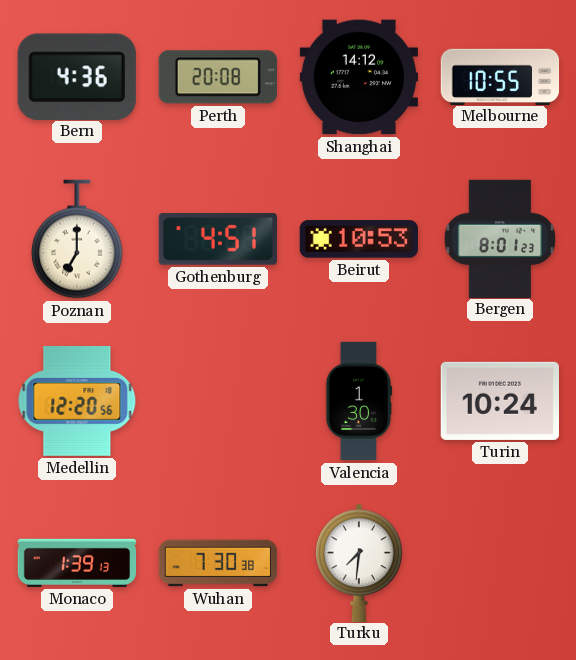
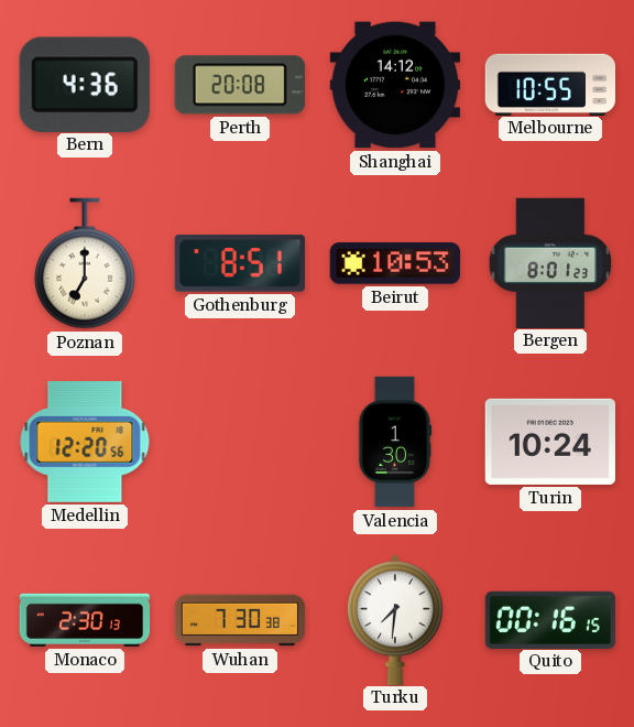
Gothenburg: 4:51 -> 8:51
Monaco: 1:39 -> 2:30
Quito: none -> 00:16
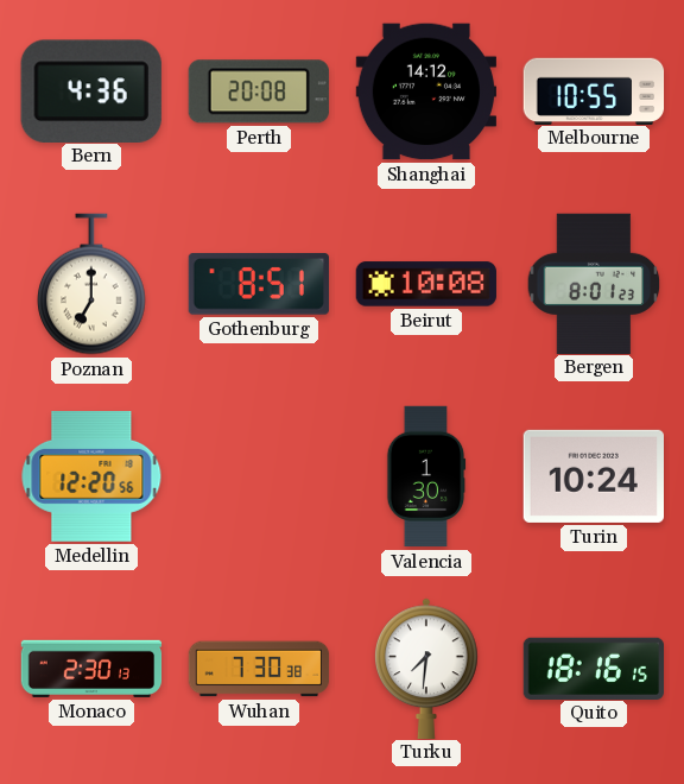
Beirut: 10:53 -> 10:08
Quito: 00:16 -> 18:16
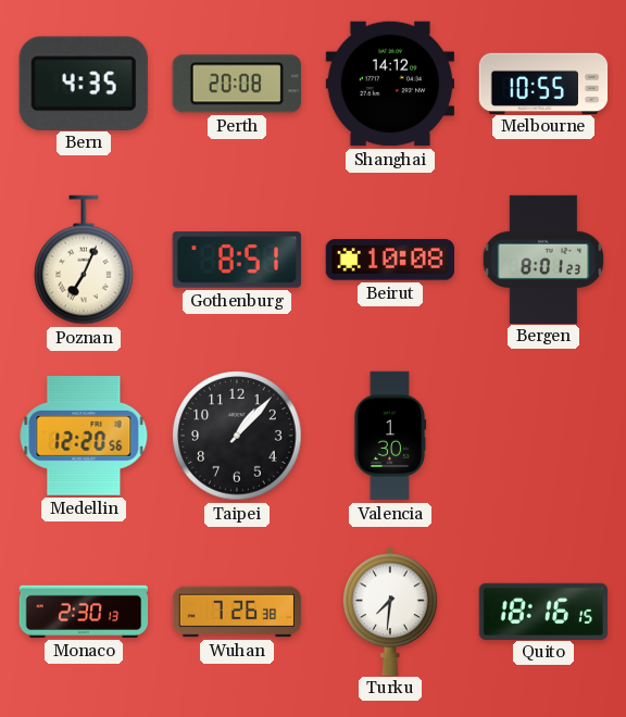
Bern: 4:36 -> 4:35
Poznan: 7:00 -> 7:04
Taipei: none -> 1:07
Turin: 10:24 -> none
Wuhan: 7:30 -> 7:26
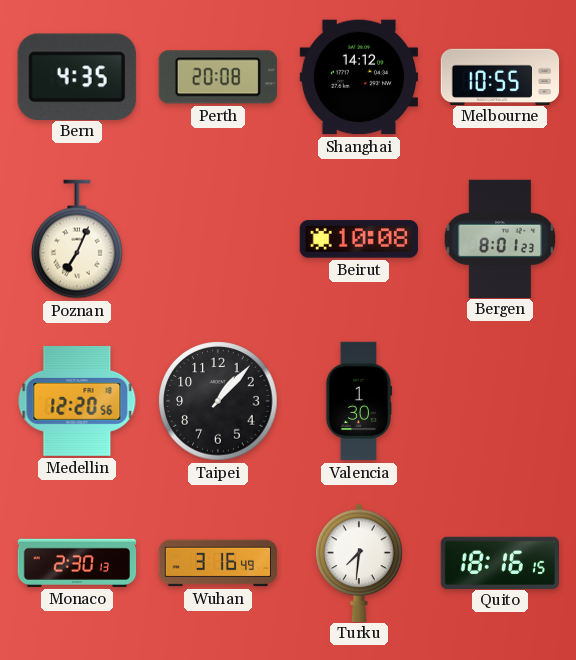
Gothenburg: 8:51 -> none
Wuhan: 7:26 -> 3:16
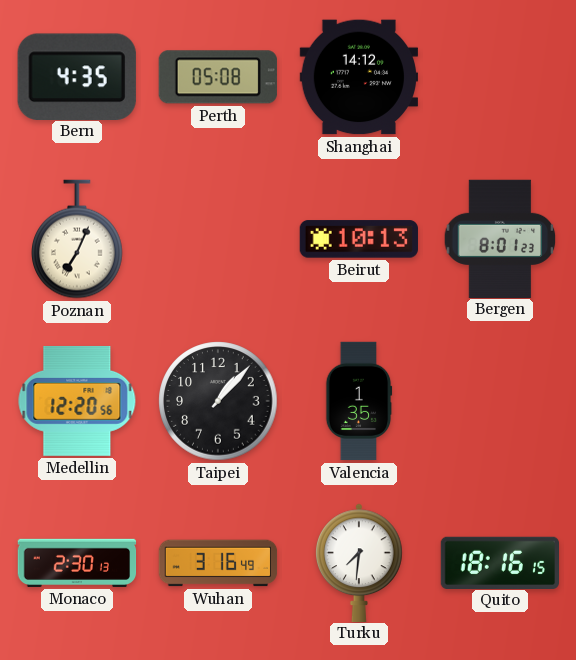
Perth: 20:08 -> 05:08
Melbourne: 10:55 -> none
Beirut: 10:08 -> 10:13
Valencia: 1:30 -> 1:35
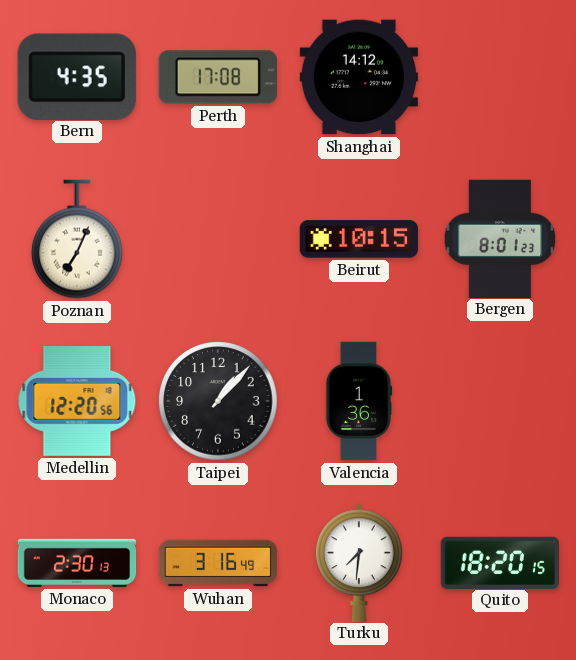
Perth: 05:08 -> 17:08
Beirut: 10:13 -> 10:15
Valencia: 1:35 -> 1:36
Quito: 18:16 -> 18:20
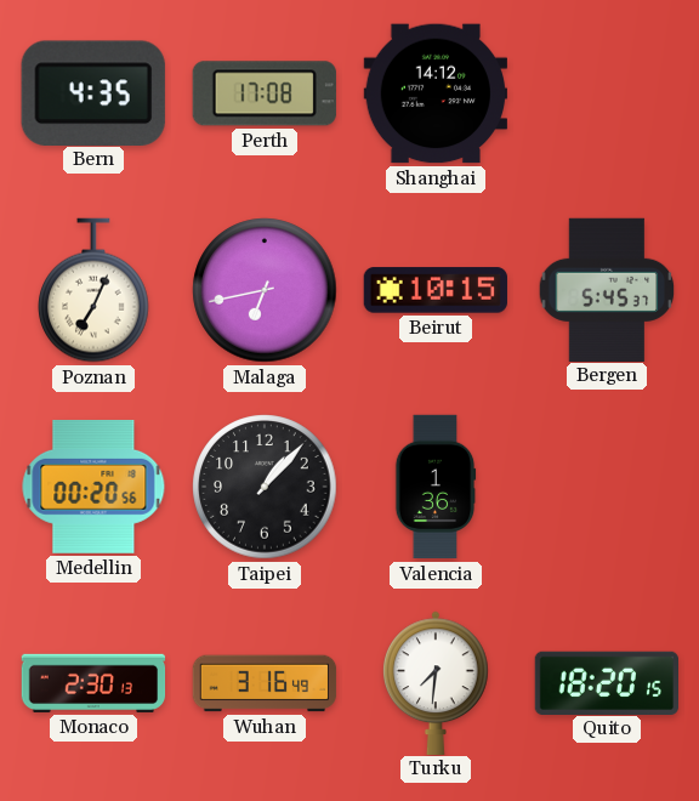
Malaga: none -> 6:43
Bergen: 8:01 -> 5:45
Medellin: 12:20 -> 00:20
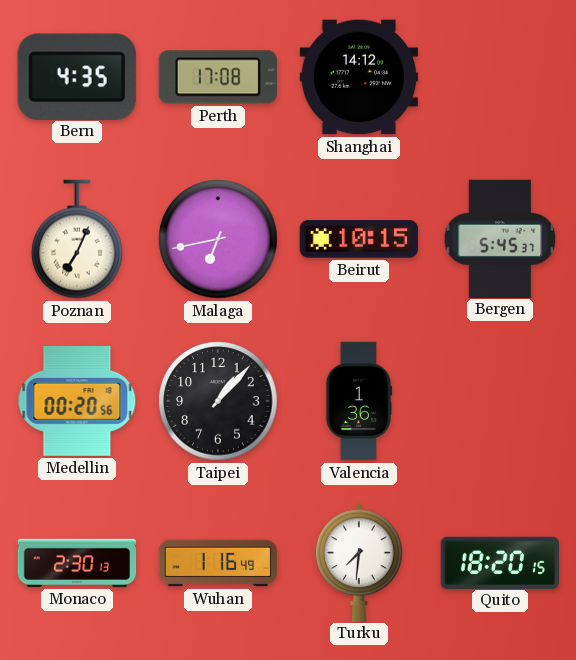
Wuhan: 3:16 -> 1:16
